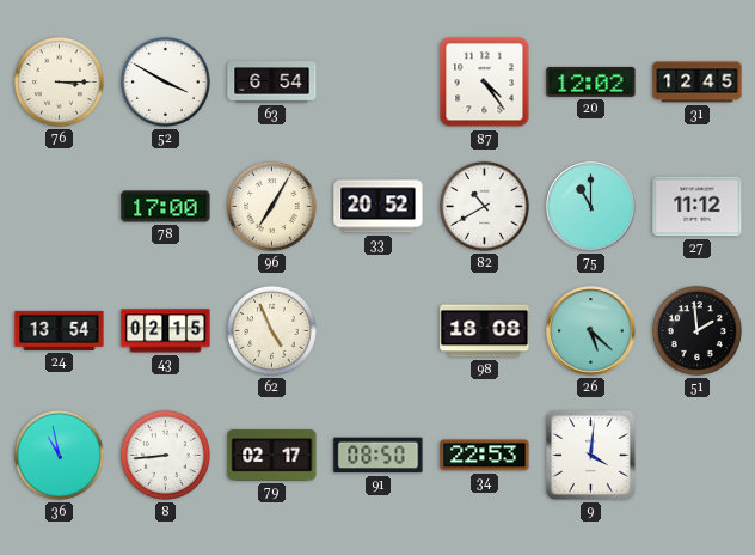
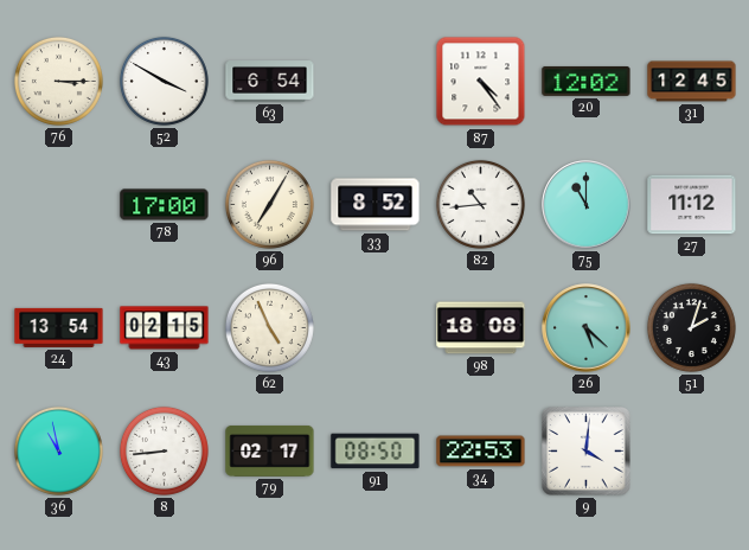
33: 20:52 -> 8:52
82: 10:40 -> 10:44
51: 1:59 -> 2:03
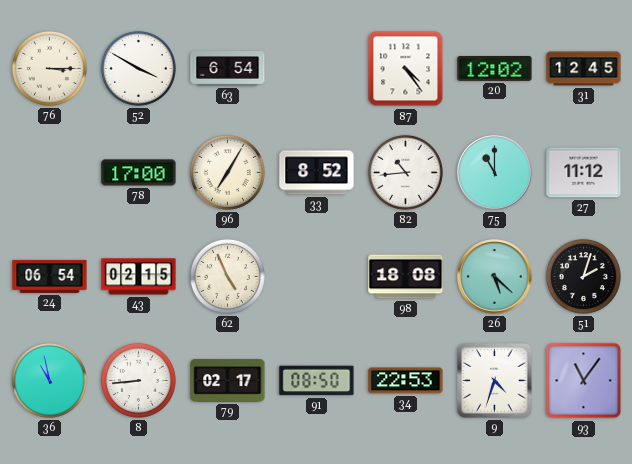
24: 13:54 -> 06:54
9: 4:01 -> 4:33
93: none -> 11:06
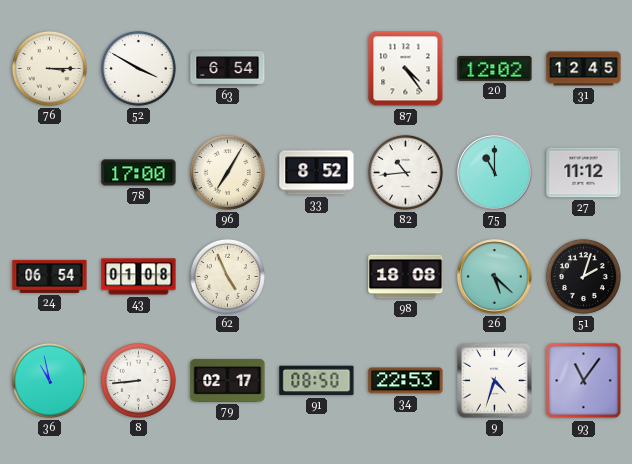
43: 02:15 -> 01:08
